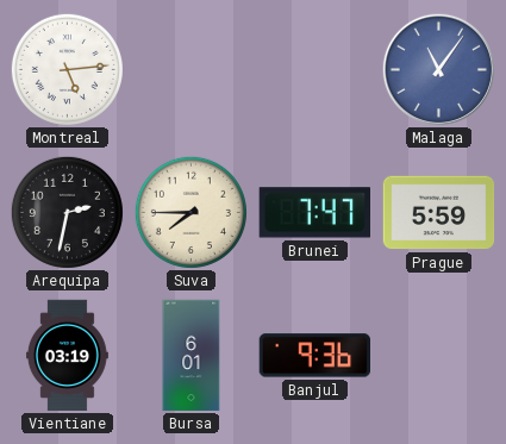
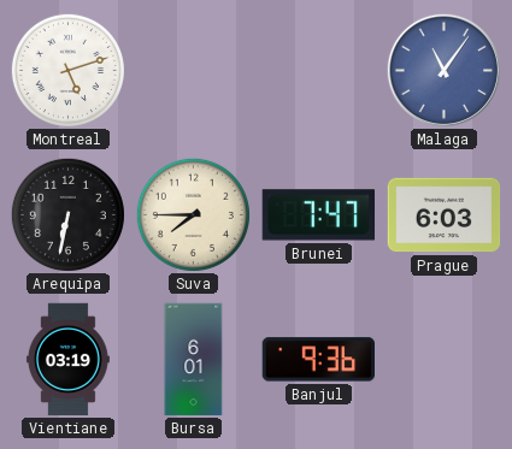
Montreal: 5:14 -> 5:12
Arequipa: 2:32 -> 6:32
Prague: 5:59 -> 6:03
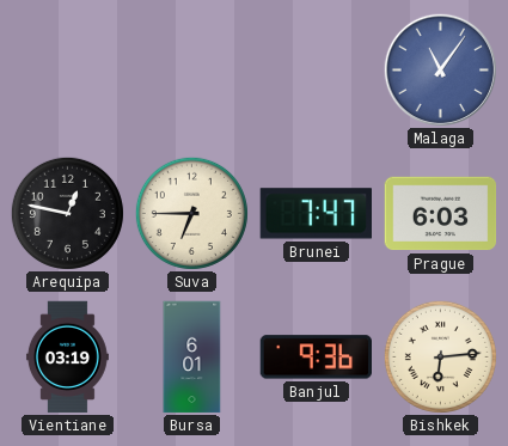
Montreal: 5:12 -> none
Arequipa: 6:32 -> 12:47
Suva: 7:45 -> 6:45
Bishkek: none -> 6:14
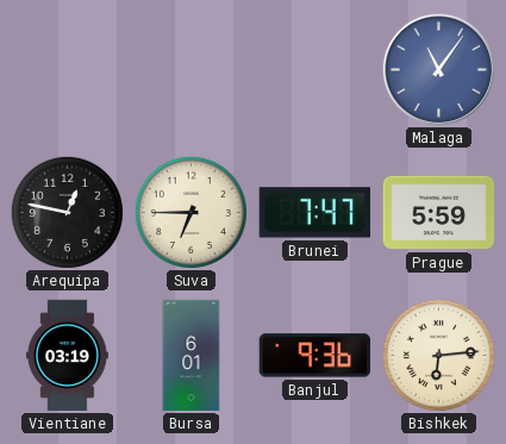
Prague: 6:03 -> 5:59
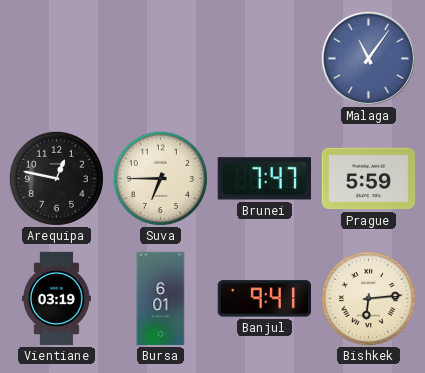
Banjul: 9:36 -> 9:41
